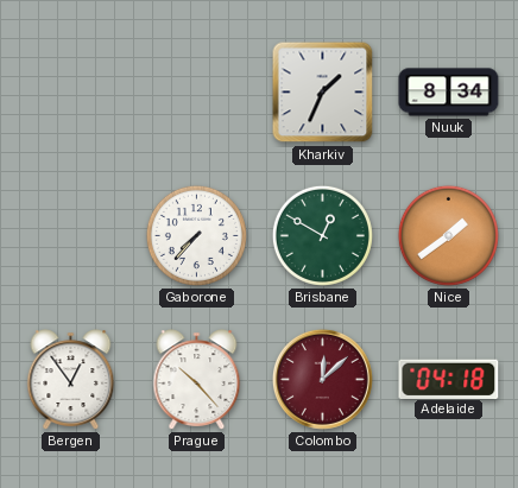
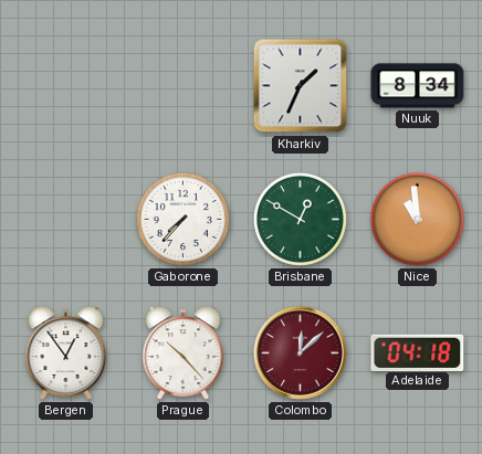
Nice: 1:39 -> 10:59
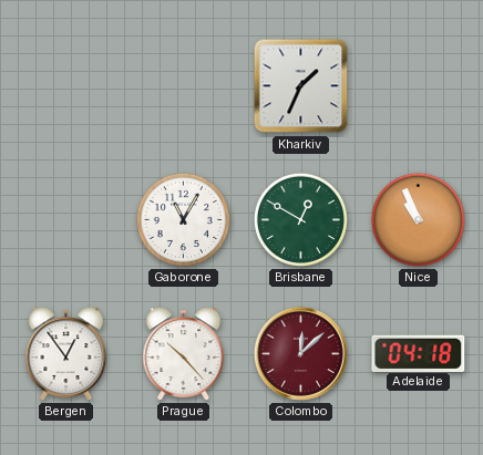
Nuuk: 8:34 -> none
Gaborone: 7:37 -> 11:05
Nice: 10:59 -> 10:56
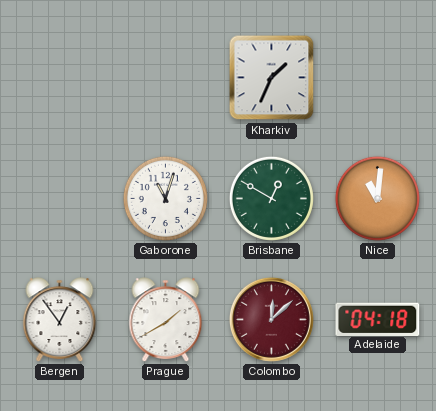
Gaborone: 11:05 -> 11:03
Nice: 10:56 -> 11:01
Prague: 10:23 -> 1:40
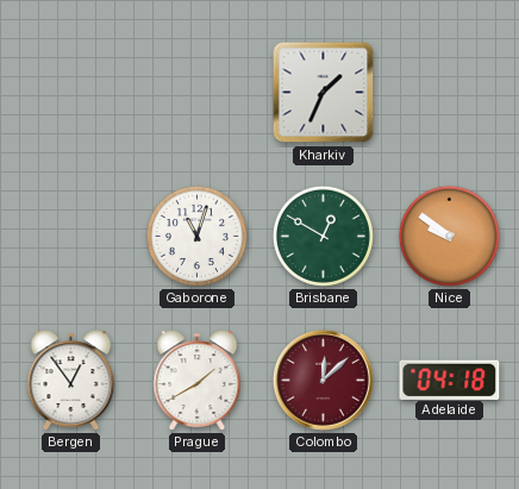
Nice: 11:01 -> 9:51
